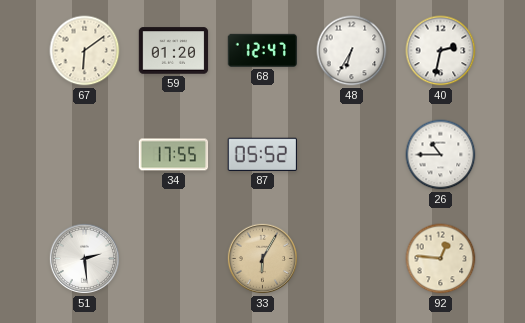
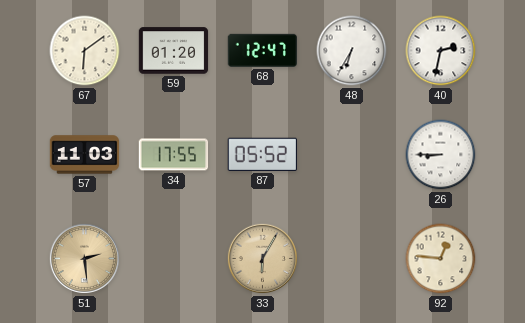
57: none -> 11:03
26: 10:45 -> 8:45
51 dial: white -> champagne
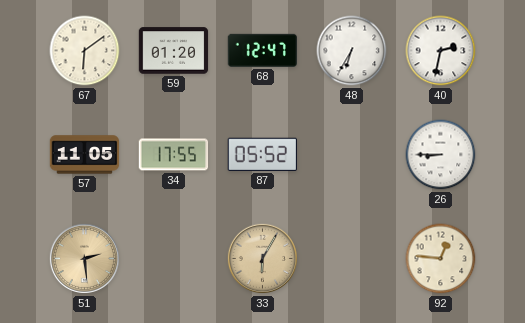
57: 11:03 -> 11:05
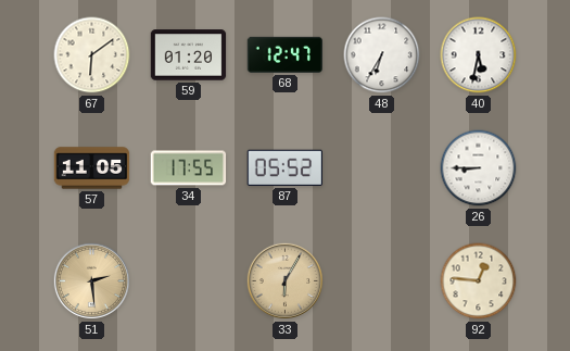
40: 2:32 -> 5:32
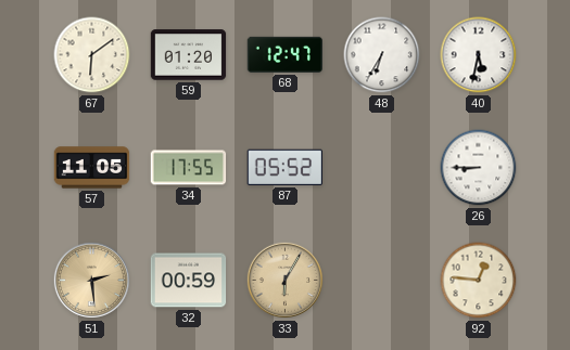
32: none -> 00:59
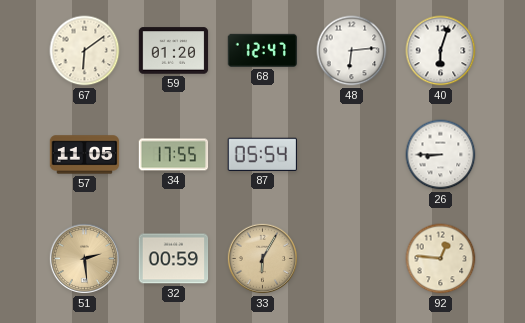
48: 6:35 -> 6:14
40: 5:32 -> 6:03
87: 05:52 -> 05:54
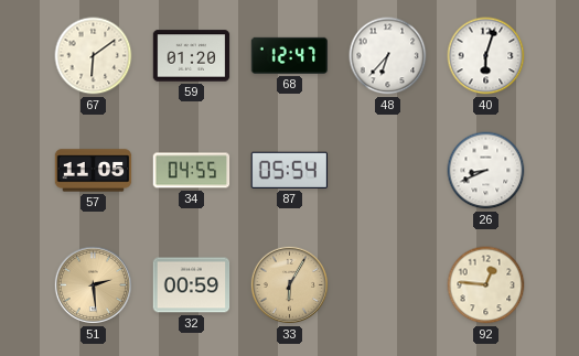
48: 6:14 -> 6:37
34: 17:55 -> 04:55
26: 8:45 -> 8:41
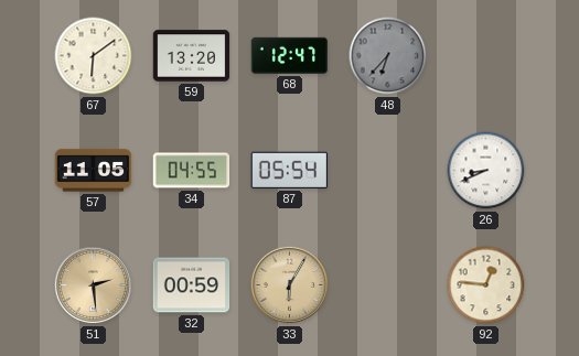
59: 01:20 -> 13:20
48 dial: white -> grey
40: 6:03 -> none
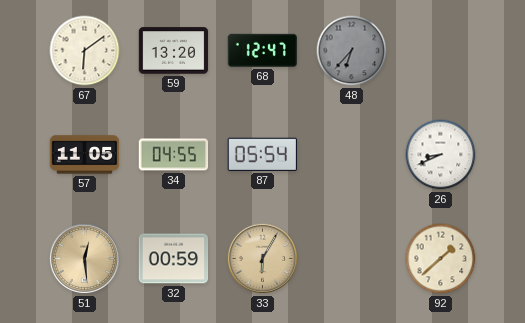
51: 2:29 -> 12:29
92: 12:46 -> 1:38
